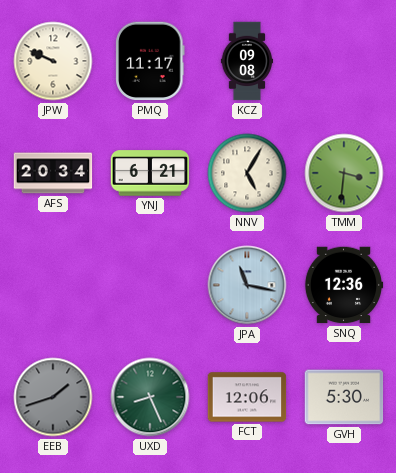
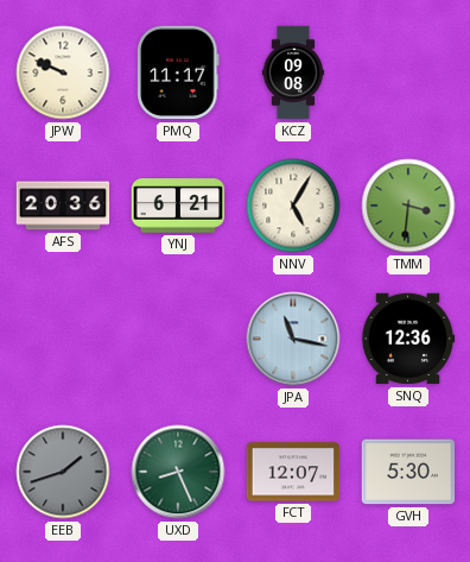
AFS: 20:34 -> 20:36
FCT: 12:06 -> 12:07
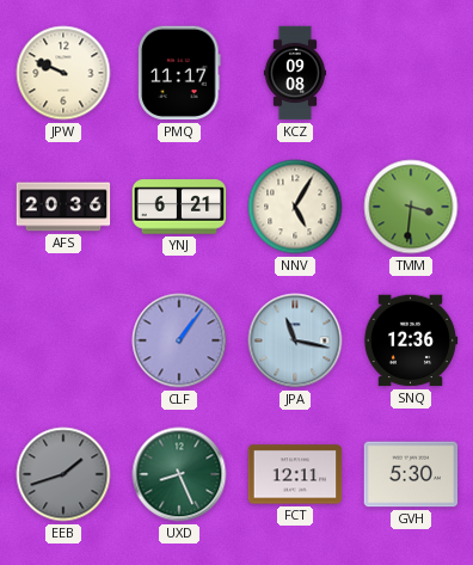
CLF: none -> 1:06
FCT: 12:07 -> 12:11
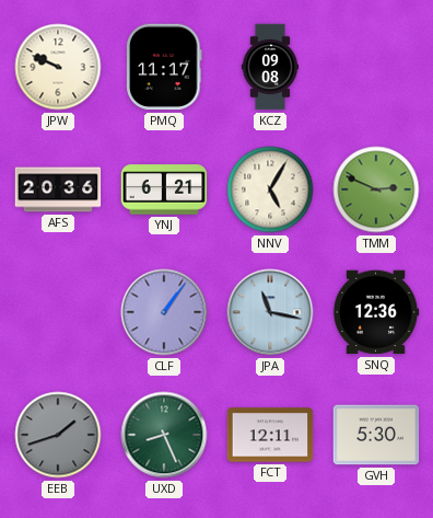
TMM: 3:31 -> 2:49
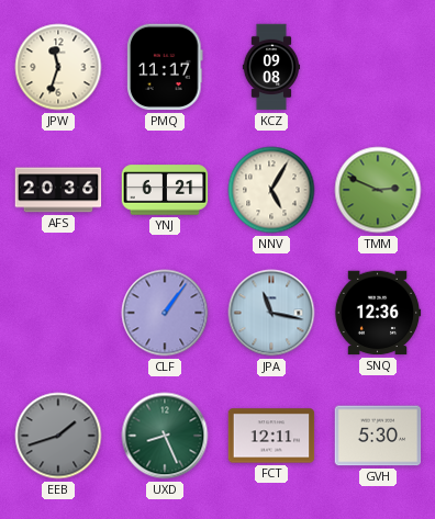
JPW: 9:49 -> 11:33
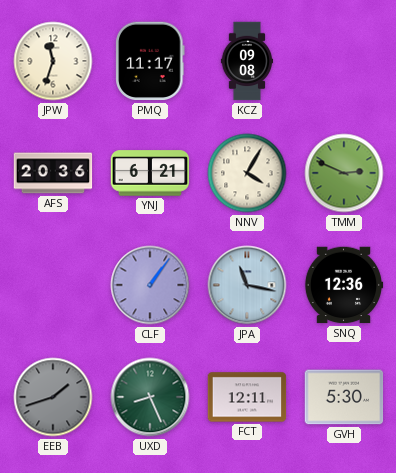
NNV: 5:05 -> 4:05
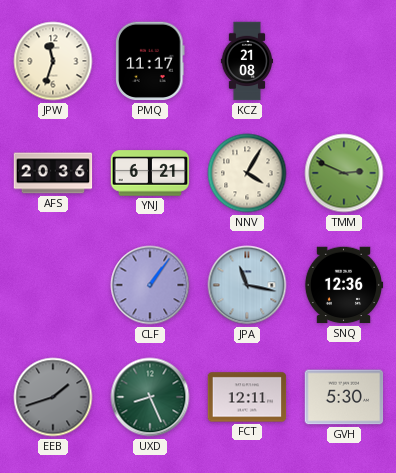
KCZ: 09:08 -> 21:08
